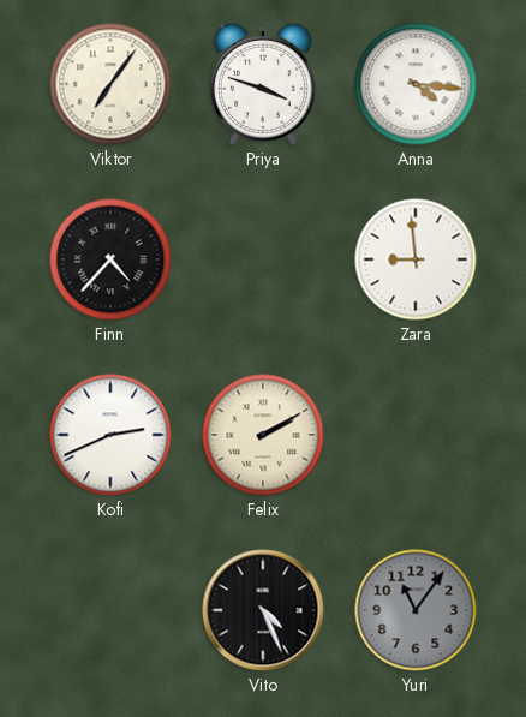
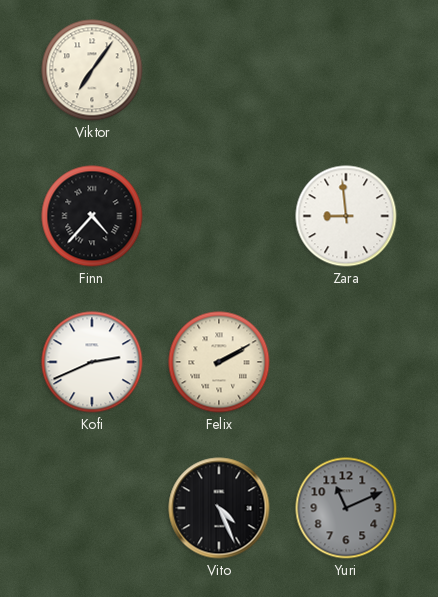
Priya: 3:48 -> none
Anna: 4:16 -> none
Yuri: 11:06 -> 11:11
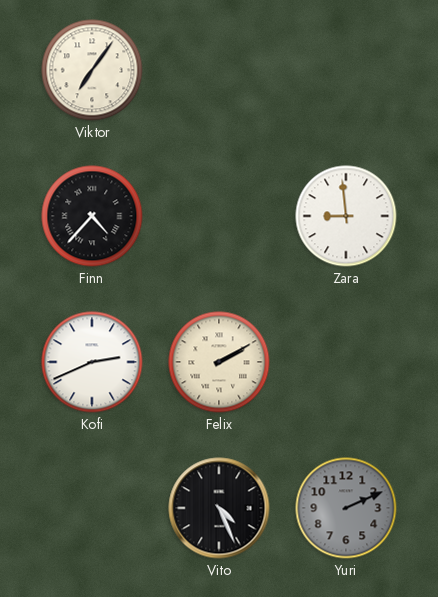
Yuri: 11:11 -> 2:11
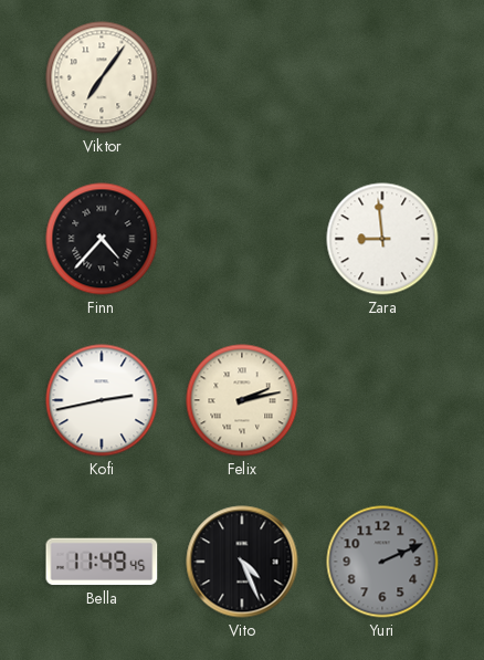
Kofi: 2:41 -> 2:43
Felix: 2:10 -> 2:13
Bella: none -> 11:49
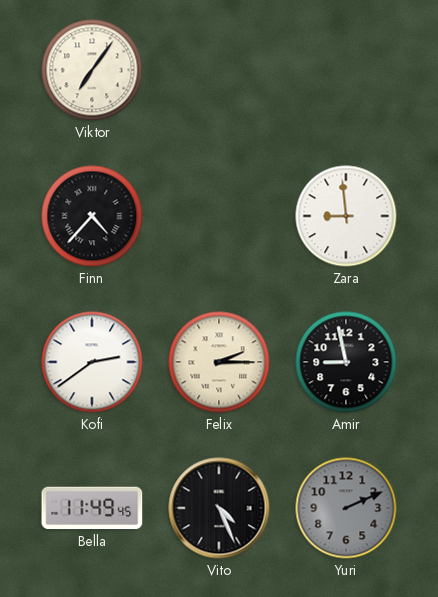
Kofi: 2:43 -> 2:39
Felix: 2:13 -> 2:15
Amir: none -> 8:58
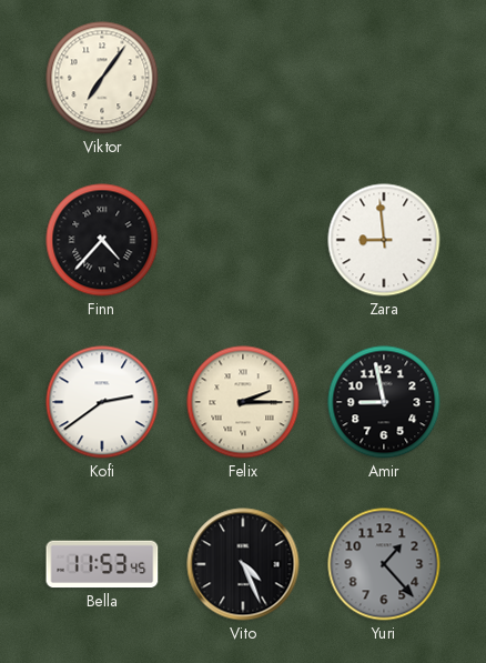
Bella: 11:49 -> 11:53
Yuri: 2:11 -> 1:23
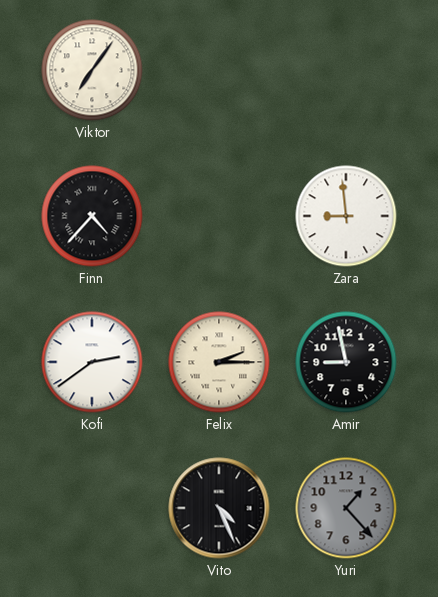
Bella: 11:53 -> none
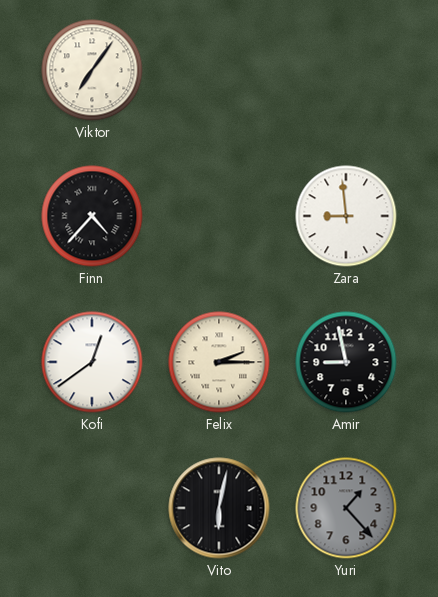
Kofi: 2:39 -> 12:39
Vito: 4:26 -> 6:02
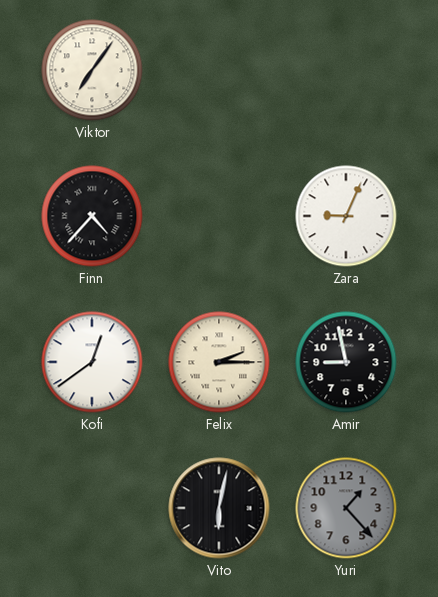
Zara: 8:59 -> 9:04
